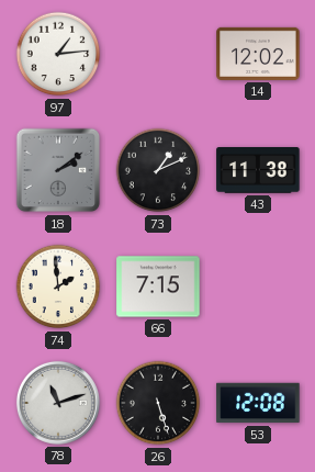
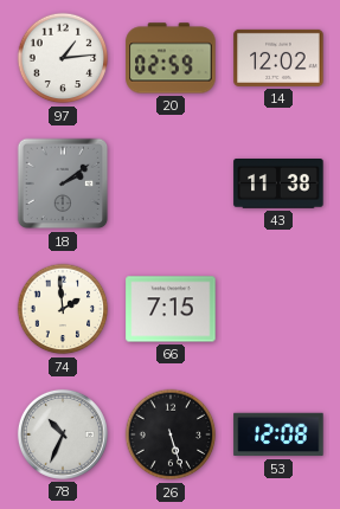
20: none -> 02:59
73: 1:11 -> none
78: 11:12 -> 10:34
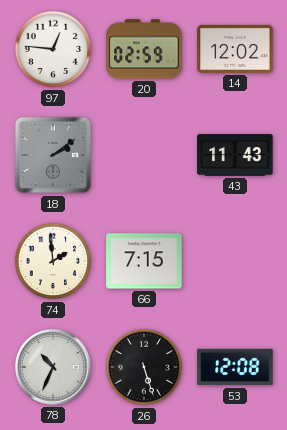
97: 1:14 -> 12:46
43: 11:38 -> 11:43
